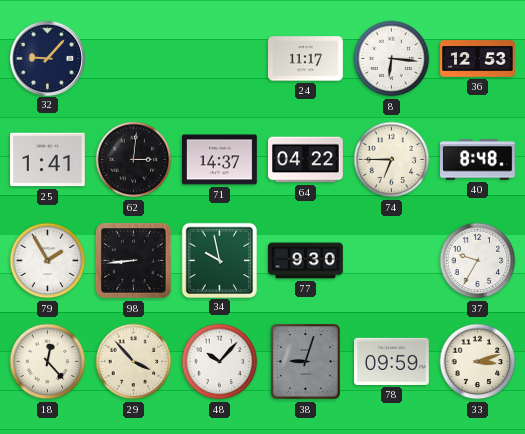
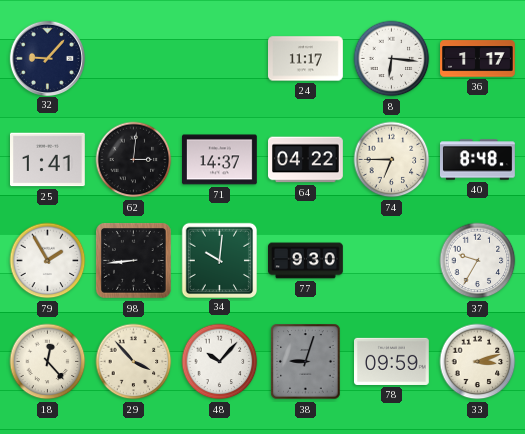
36: 12:53 -> 1:17
34: 9:58 -> 10:01
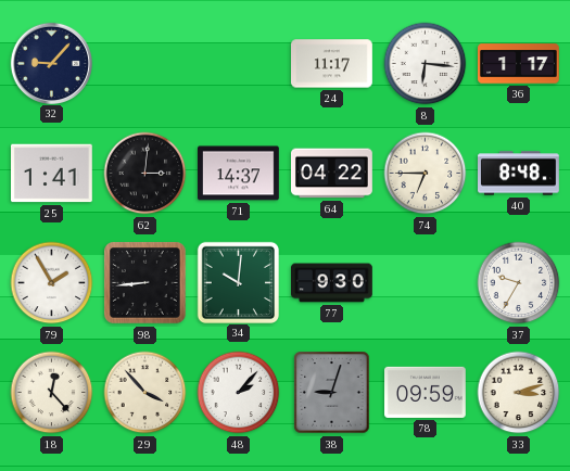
48: 10:07 -> 2:07
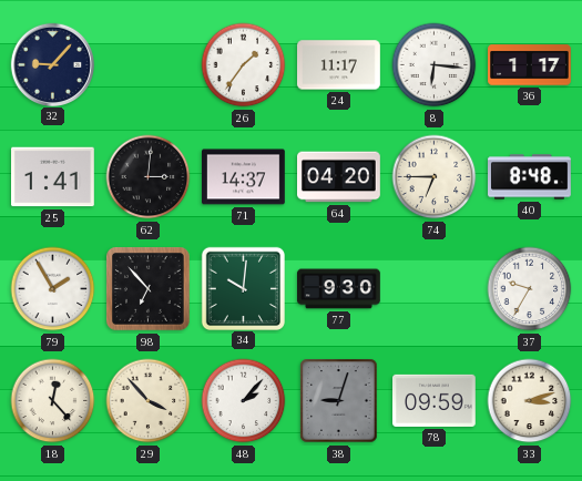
26: none -> 1:36
64: 04:22 -> 04:20
98: 8:44 -> 6:53
